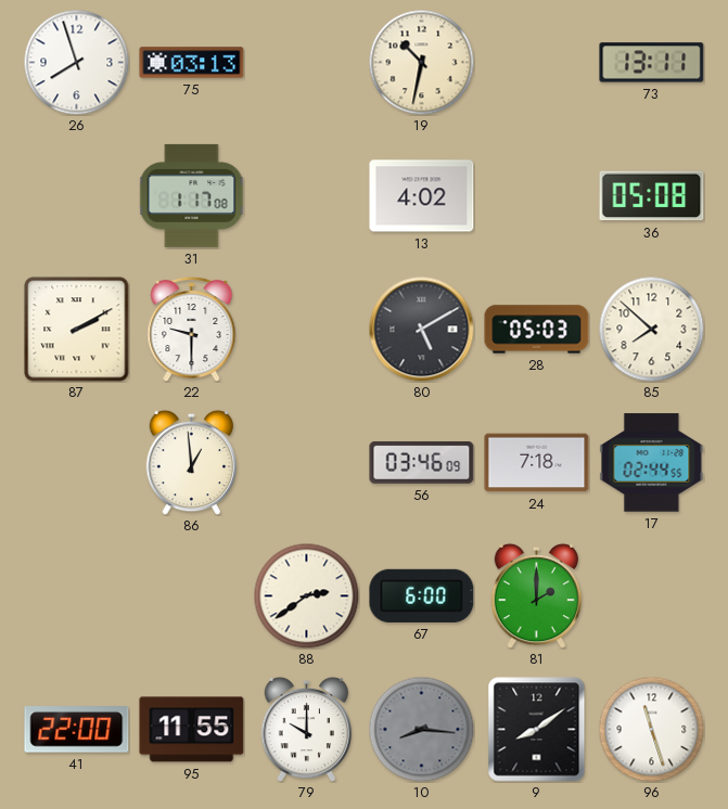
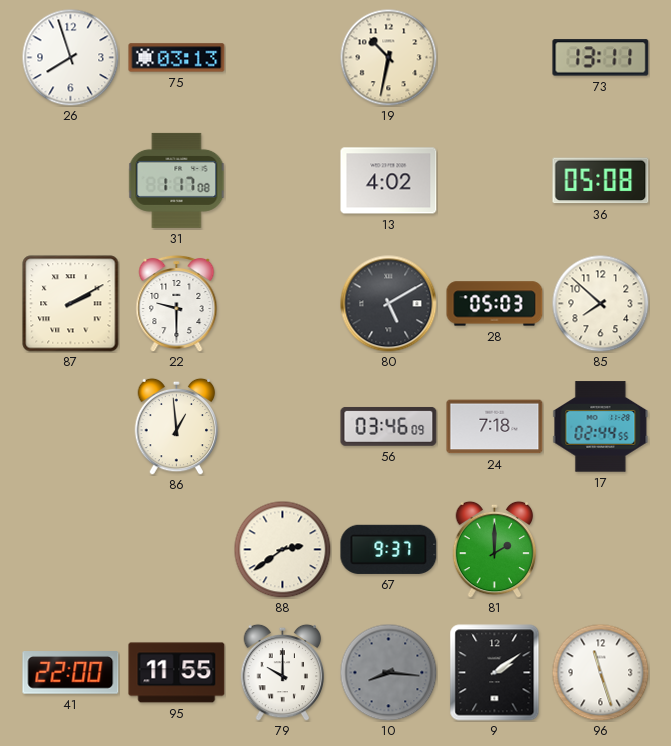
67: 6:00 -> 9:37
9: 8:09 -> 2:09
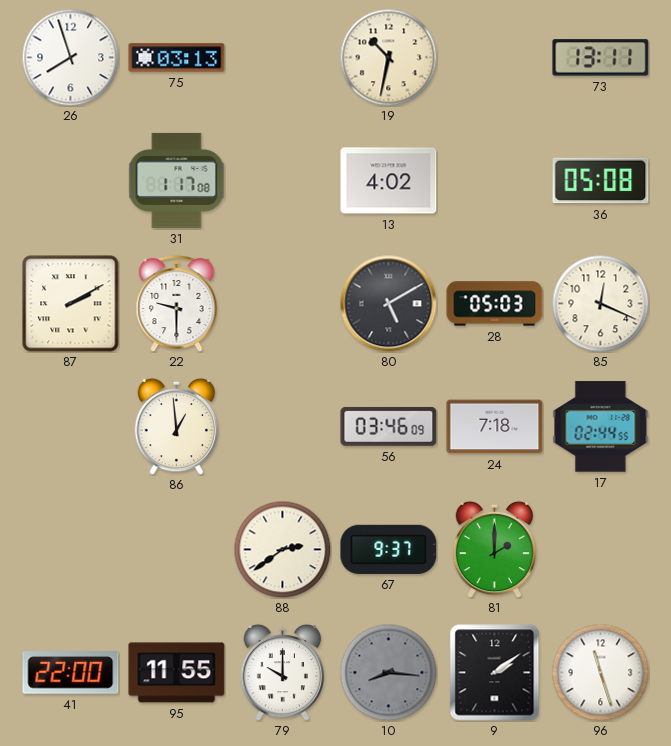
85: 7:52 -> 12:19
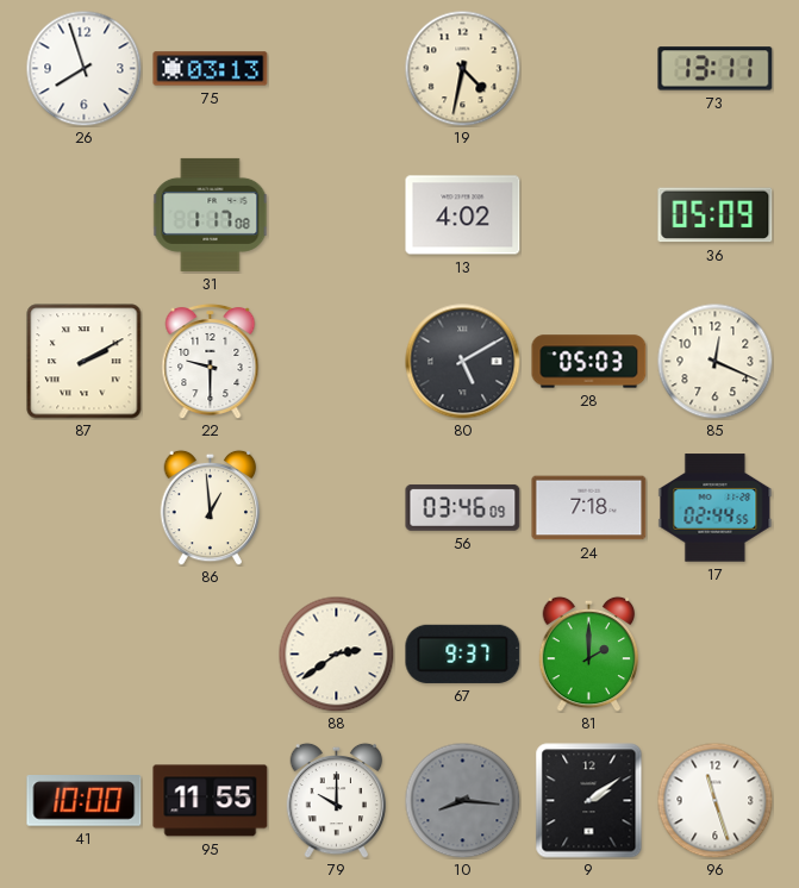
19: 10:32 -> 4:32
36: 05:08 -> 05:09
41: 22:00 -> 10:00
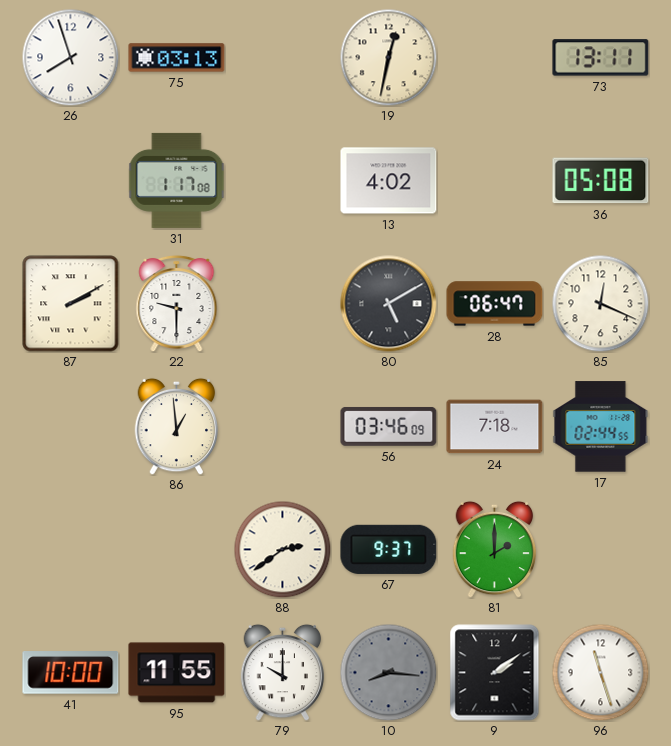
19: 4:32 -> 12:32
36: 05:09 -> 05:08
28: 05:03 -> 06:47
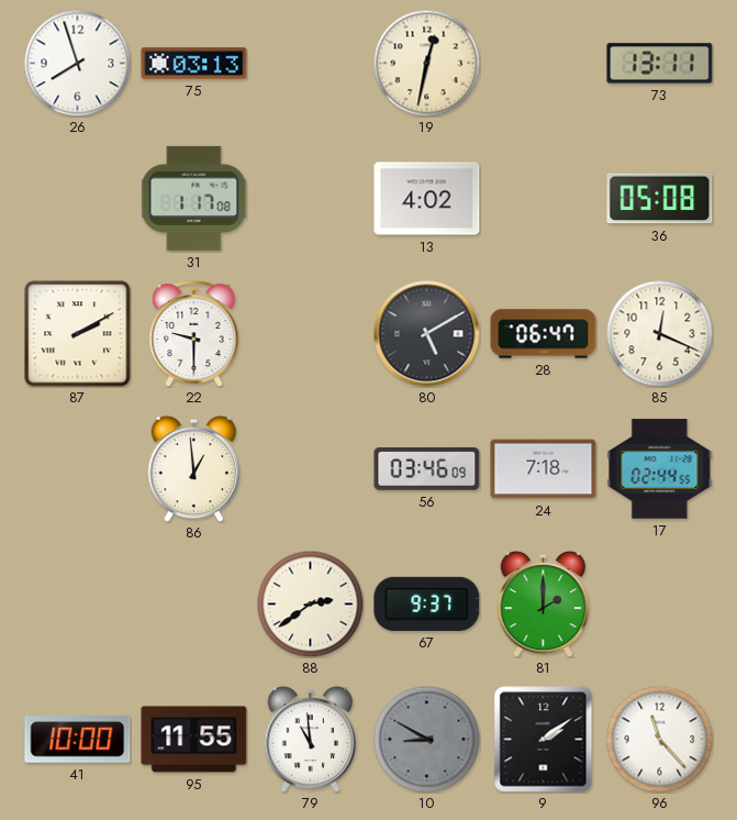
79: 10:00 -> 10:59
10: 8:16 -> 8:50
96: 11:27 -> 11:23
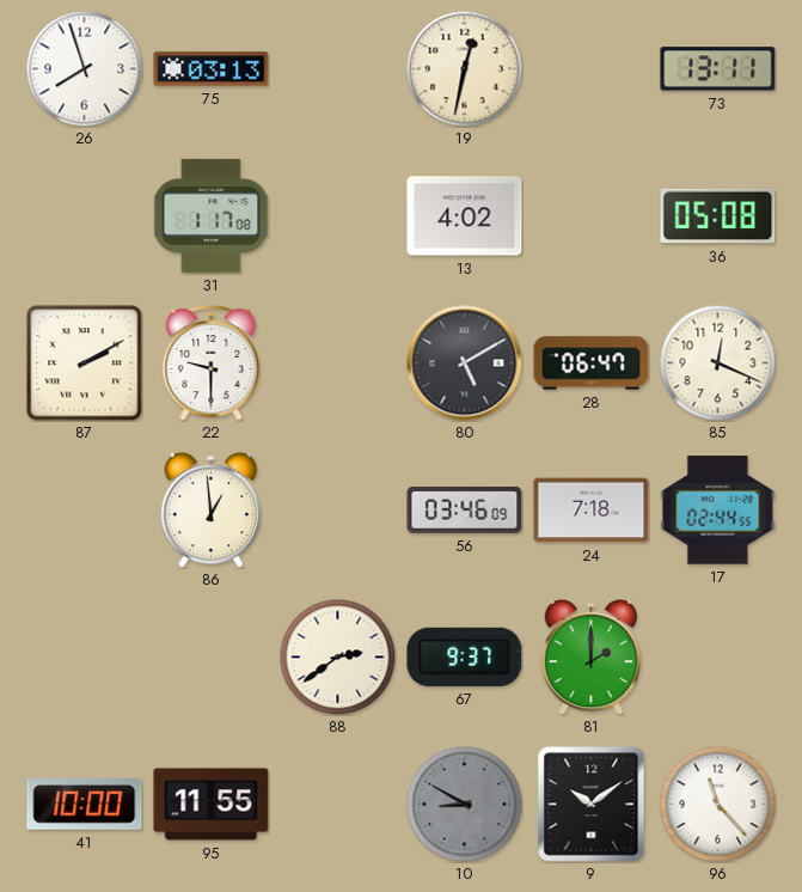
79: 10:59 -> none
9: 2:09 -> 10:09
